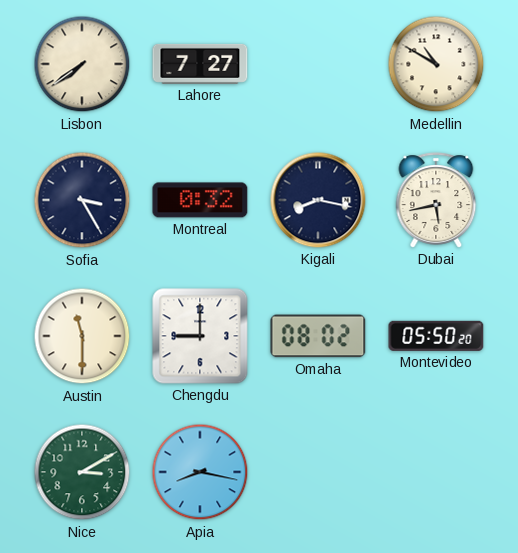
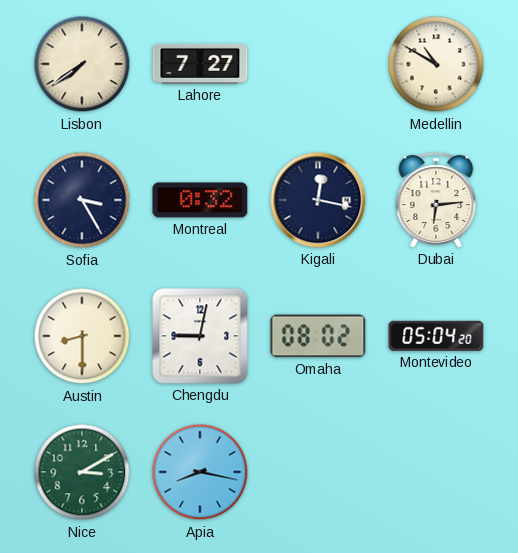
Kigali: 8:17 -> 12:17
Dubai: 5:43 -> 6:14
Austin: 11:30 -> 8:30
Chengdu: 9:00 -> 9:02
Montevideo: 05:50 -> 05:04
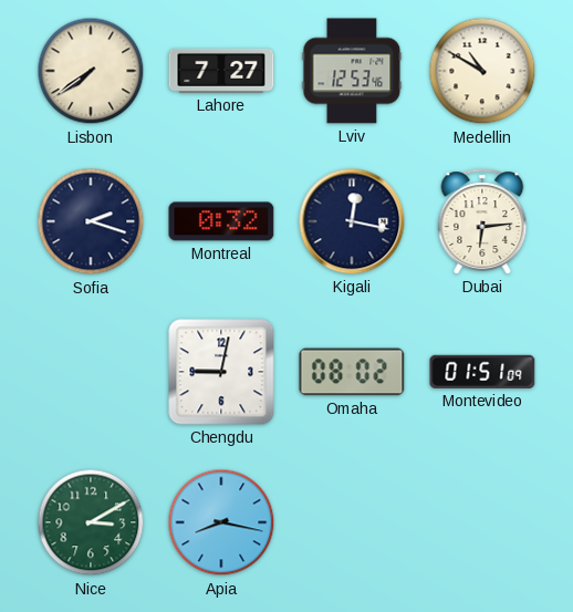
Lviv: none -> 12:53
Sofia: 3:25 -> 2:18
Austin: 8:30 -> none
Montevideo: 05:04 -> 01:51
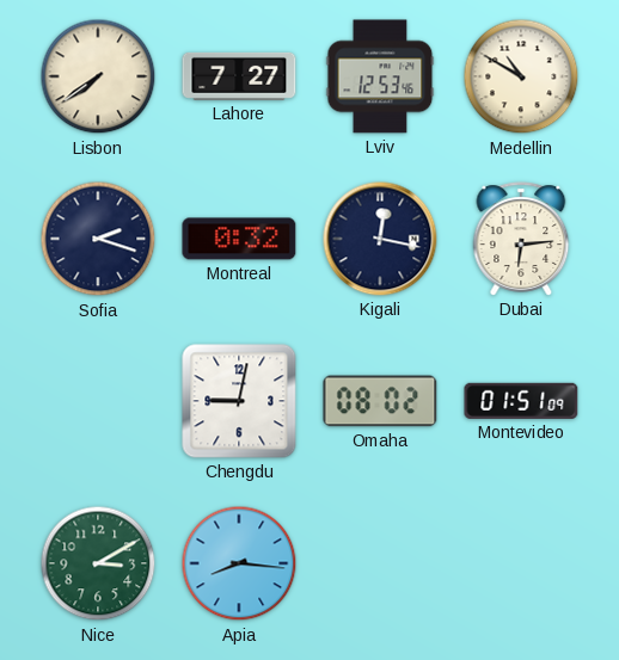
Apia: 8:17 -> 8:16
